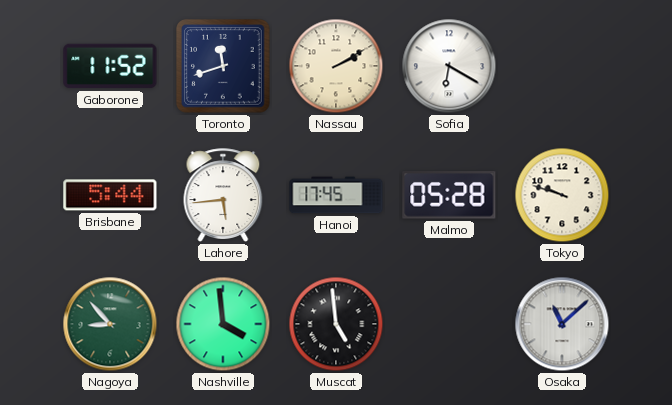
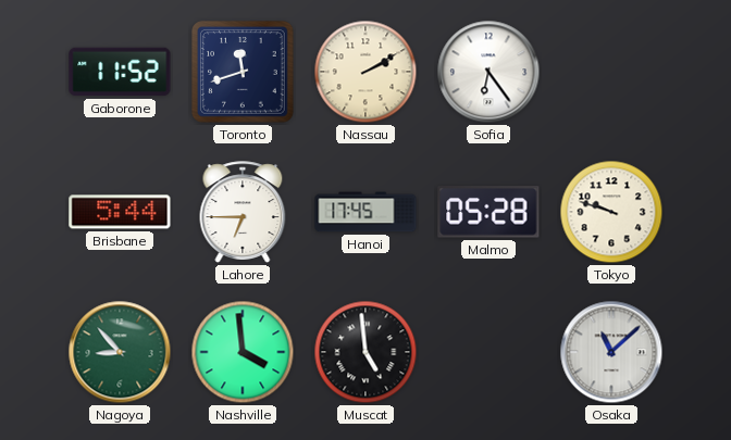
Sofia: 6:20 -> 6:24
Lahore: 5:44 -> 6:45
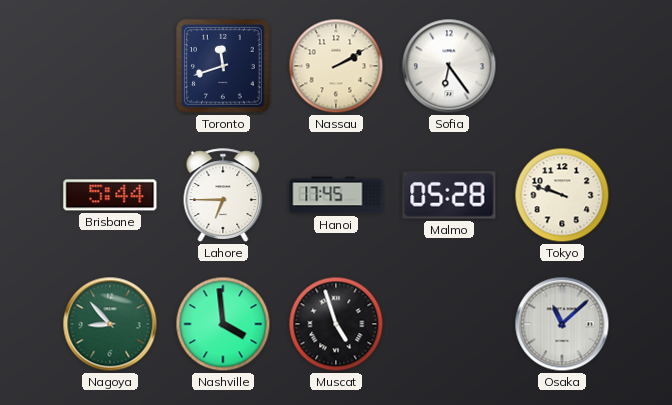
Gaborone: 11:52 -> none
Muscat: 4:59 -> 4:57
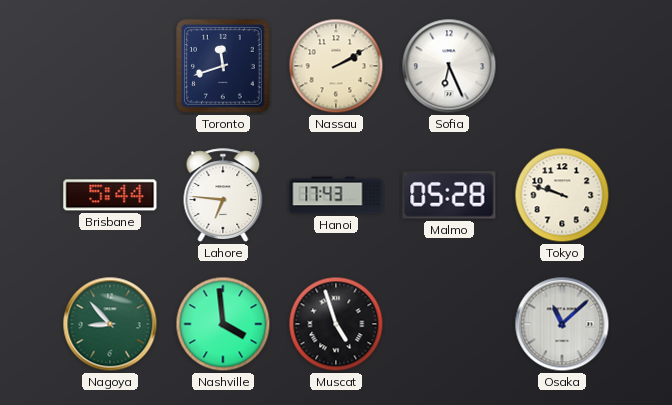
Sofia: 6:24 -> 6:26
Lahore: 6:45 -> 6:46
Hanoi: 17:45 -> 17:43
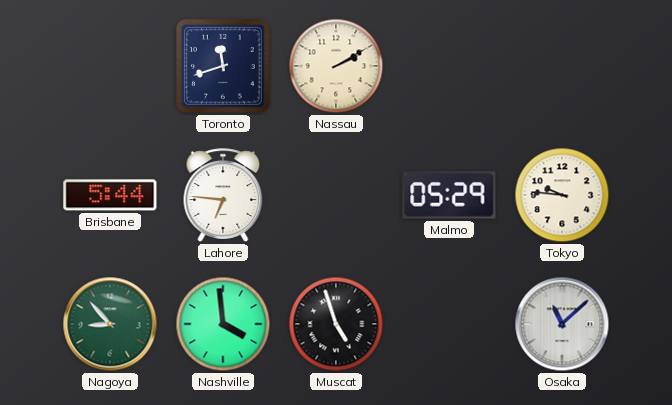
Sofia: 6:26 -> none
Hanoi: 17:43 -> none
Malmo: 05:28 -> 05:29
Tokyo: 9:48 -> 9:46
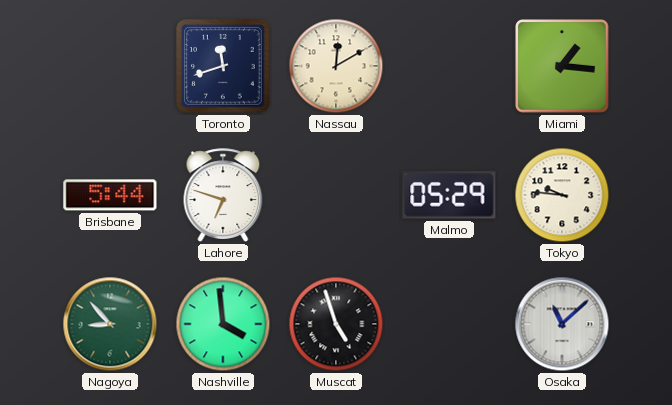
Nassau: 2:10 -> 12:10
Miami: none -> 1:16
Lahore: 6:46 -> 6:48
